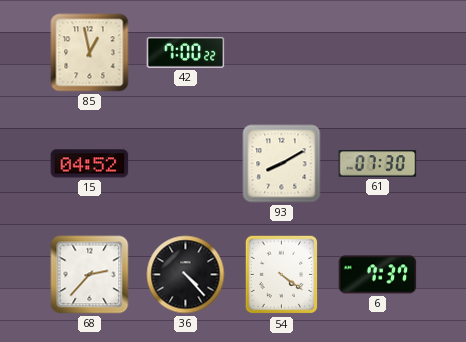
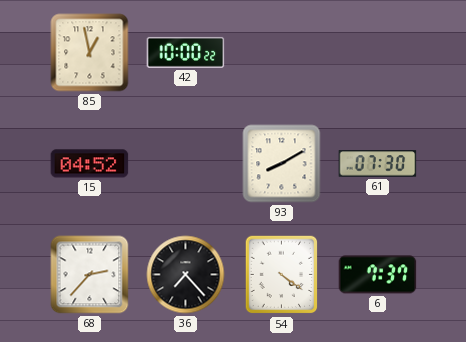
42: 7:00 -> 10:00
36: 4:23 -> 7:23
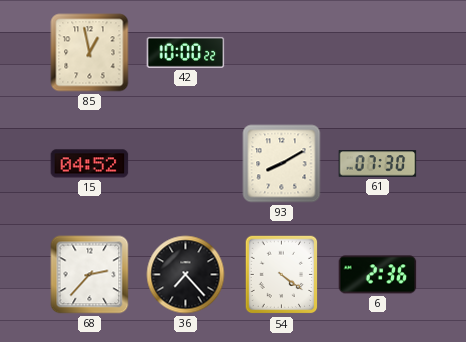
6: 7:37 -> 2:36
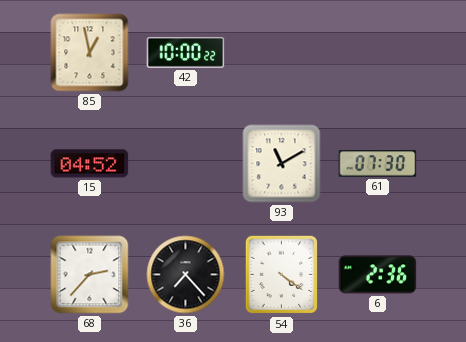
93: 8:10 -> 11:10
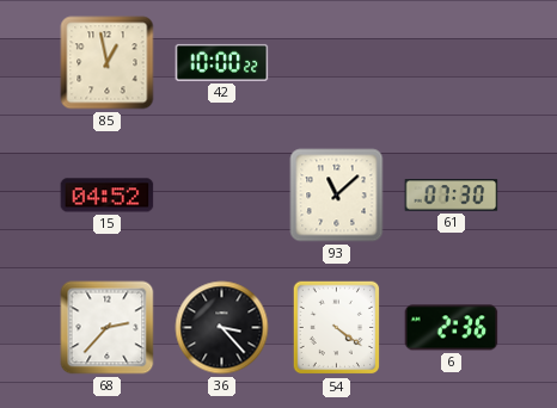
93: 11:10 -> 11:08
36: 7:23 -> 3:23
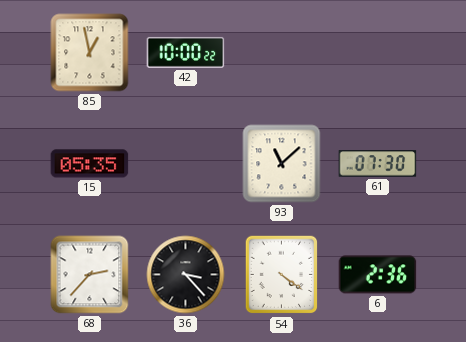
15: 04:52 -> 05:35
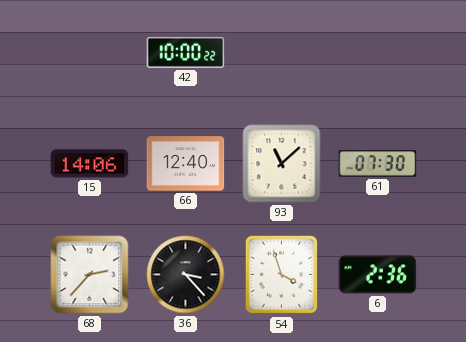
85: 12:58 -> none
15: 05:35 -> 14:06
66: none -> 12:40
54: 4:21 -> 3:57
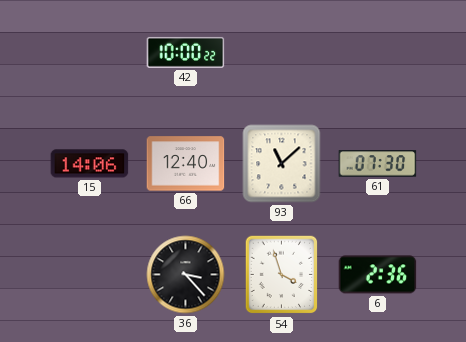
68: 2:37 -> none
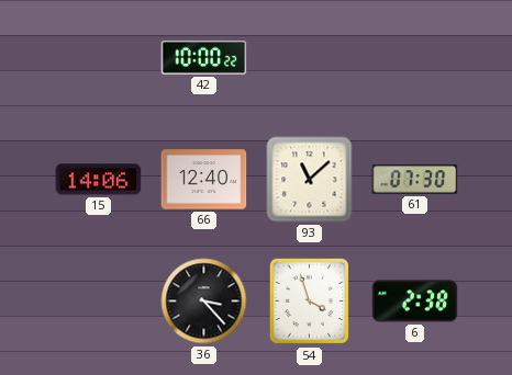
6: 2:36 -> 2:38
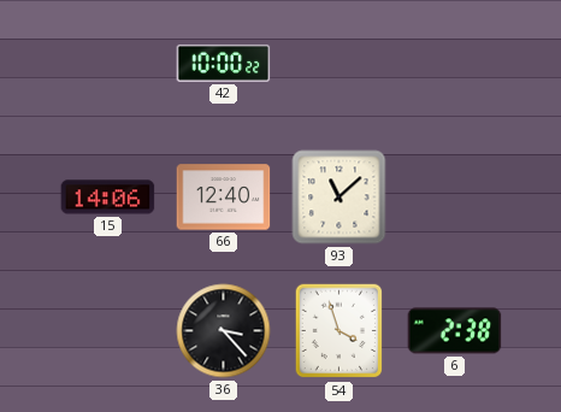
61: 07:30 -> none
